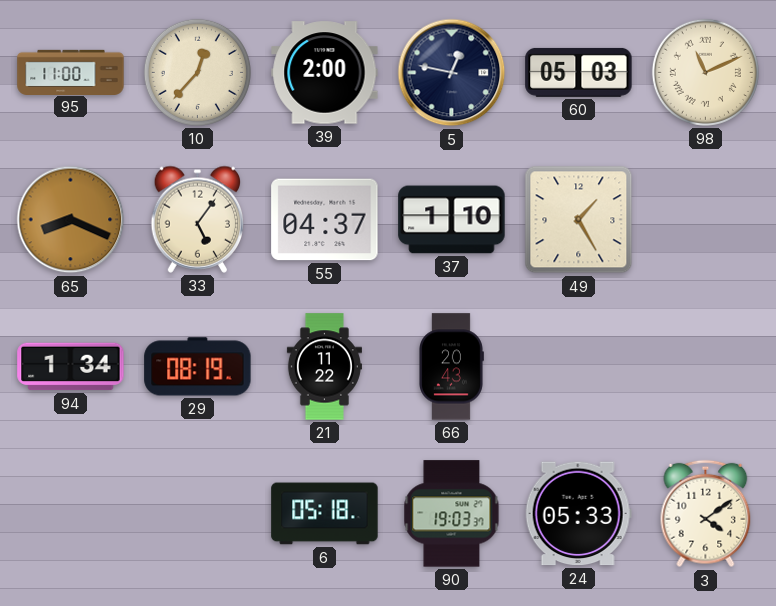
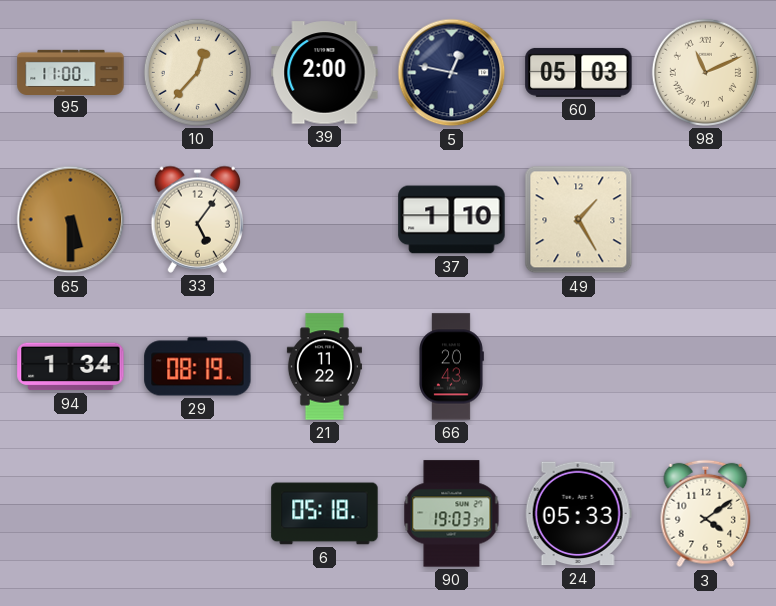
65: 8:19 -> 5:30
55: 04:37 -> none
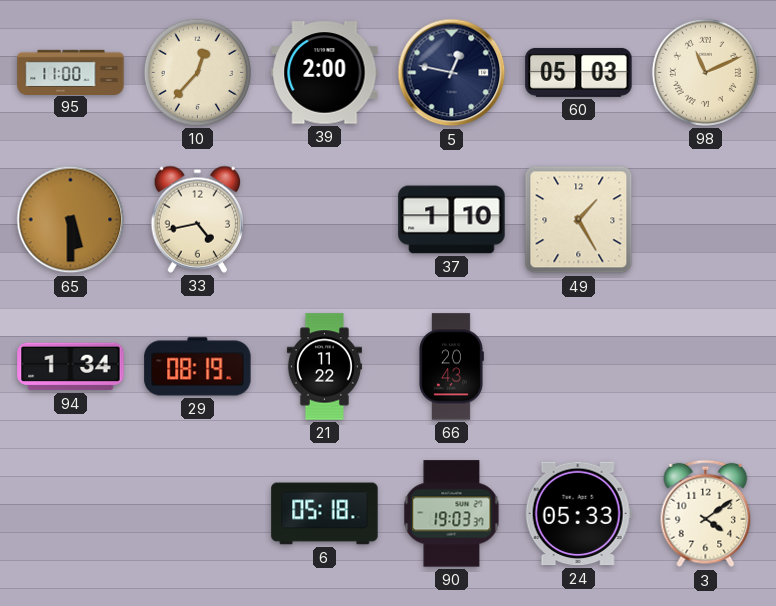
33: 5:06 -> 4:43
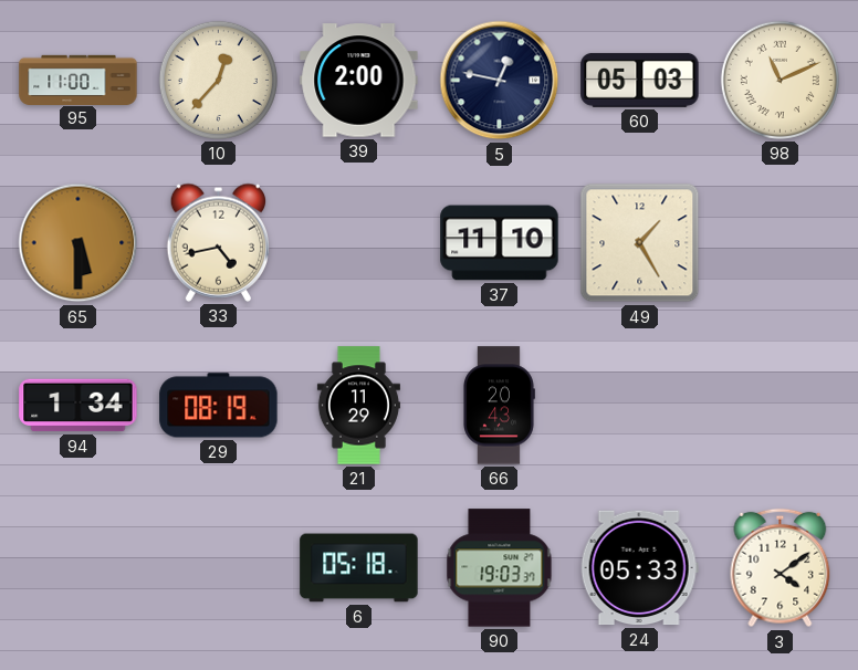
37: 1:10 -> 11:10
21: 11:22 -> 11:29
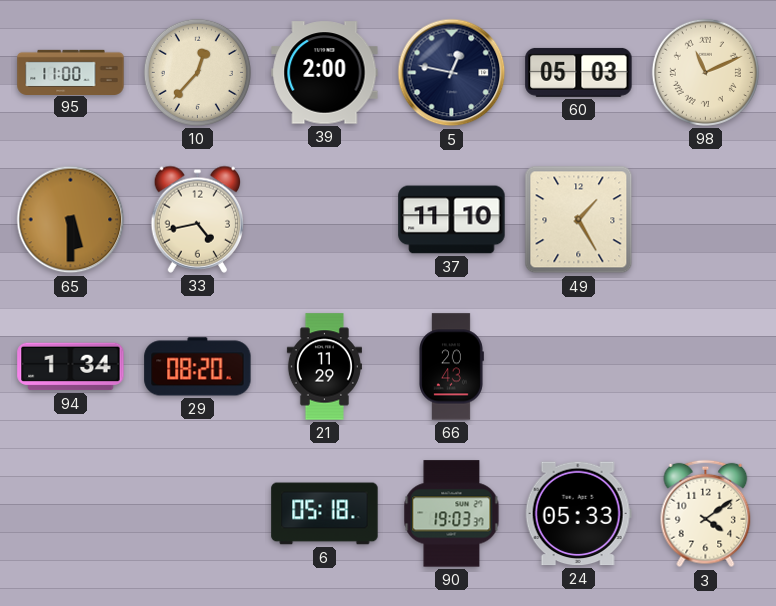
29: 08:19 -> 08:20
